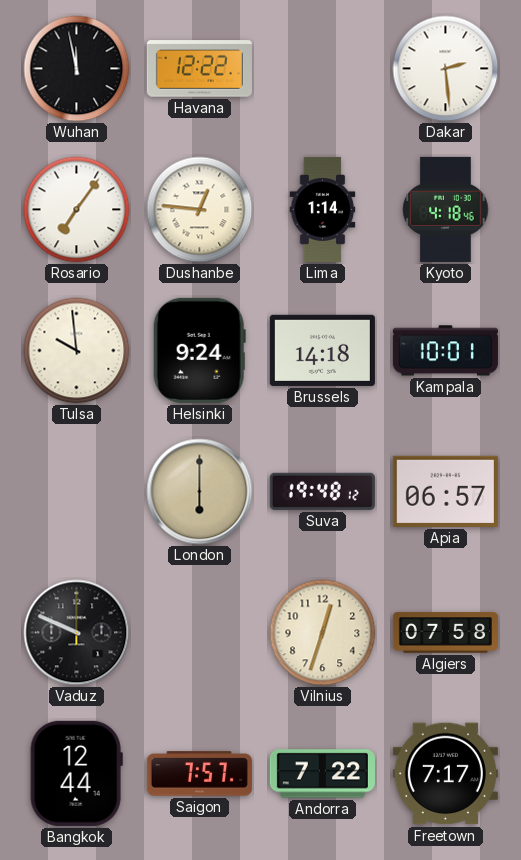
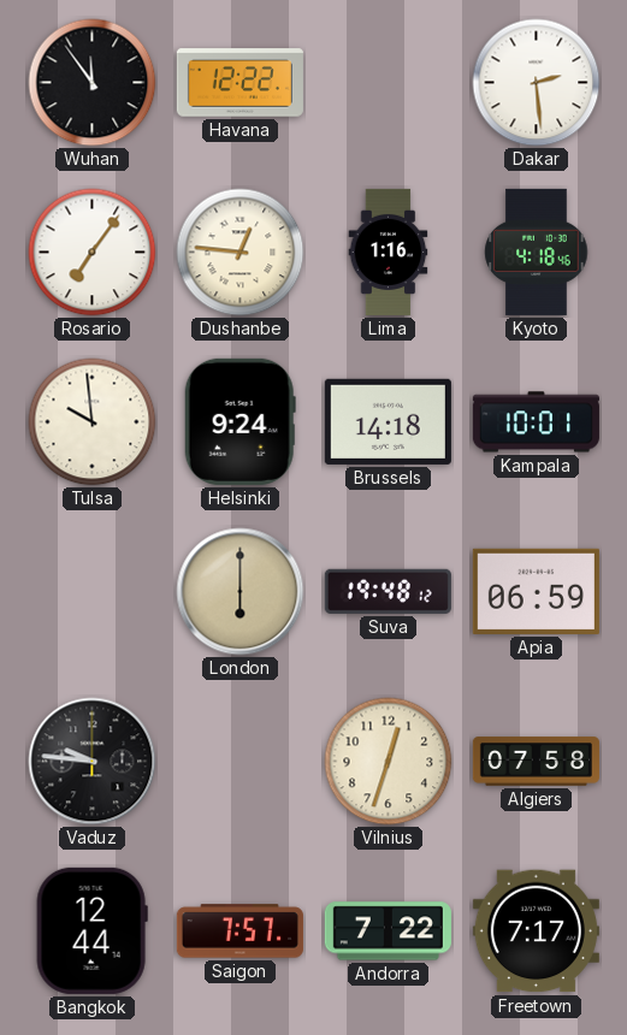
Wuhan: 11:58 -> 11:54
Lima: 1:14 -> 1:16
Apia: 06:57 -> 06:59
Vaduz: 9:49 -> 9:46
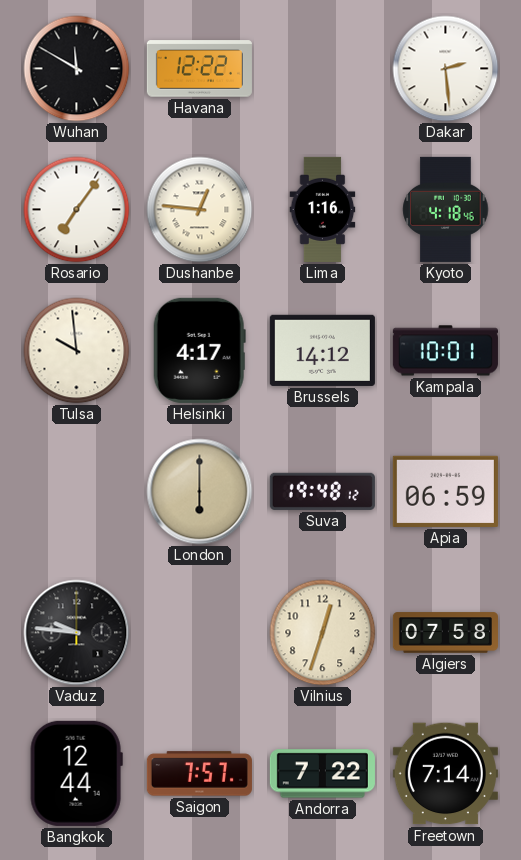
Wuhan: 11:54 -> 11:50
Helsinki: 9:24 -> 4:17
Brussels: 14:18 -> 14:12
Freetown: 7:17 -> 7:14
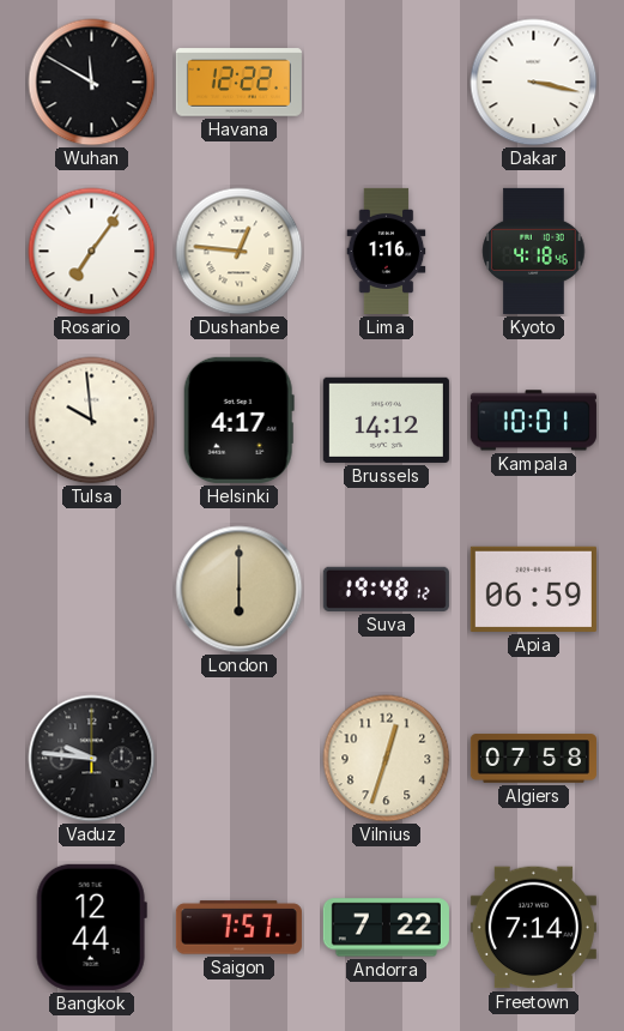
Dakar: 2:29 -> 3:17
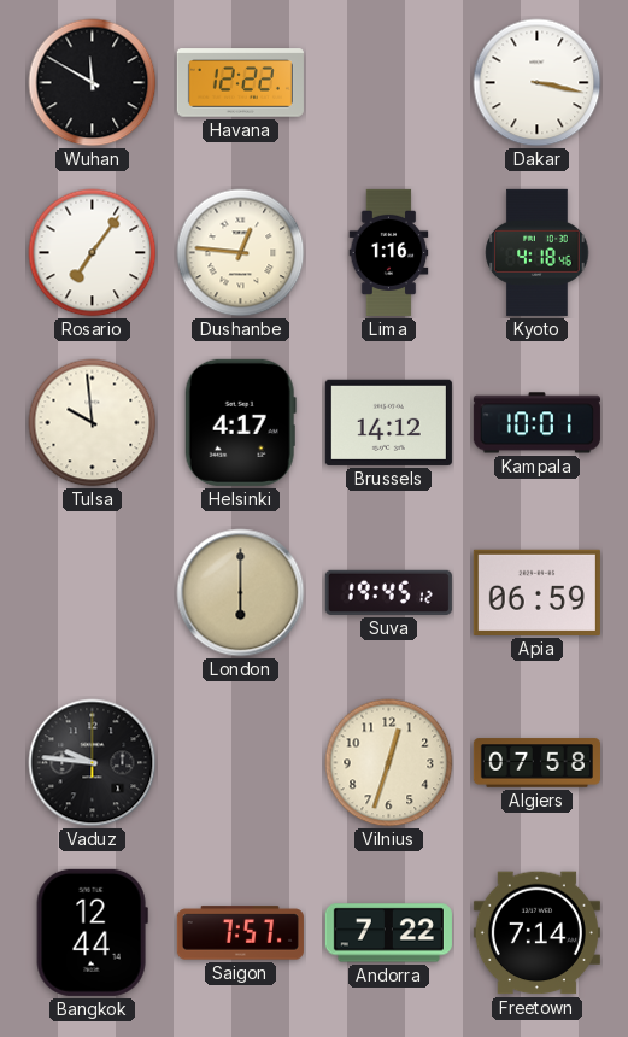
Suva: 19:48 -> 19:45
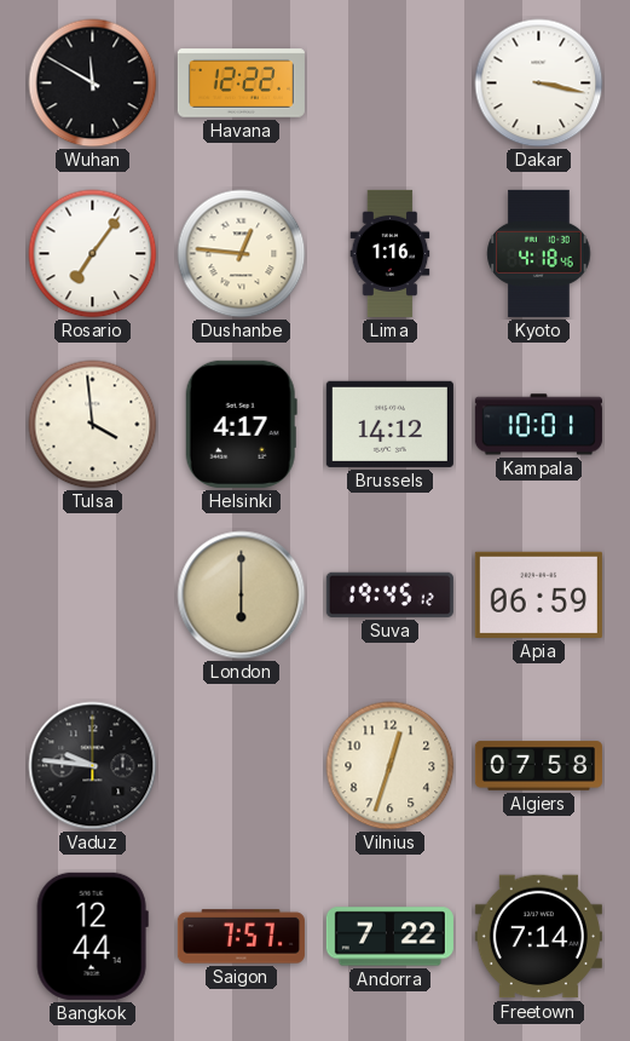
Tulsa: 9:59 -> 3:59
